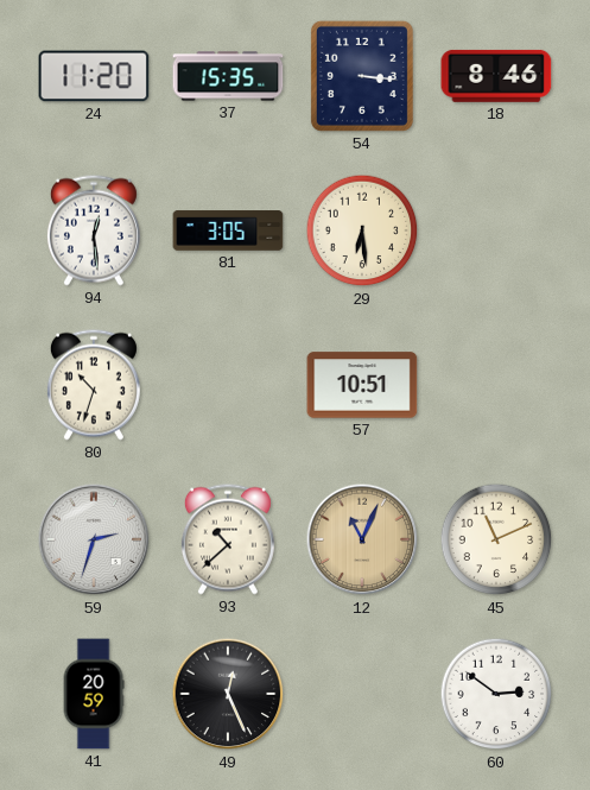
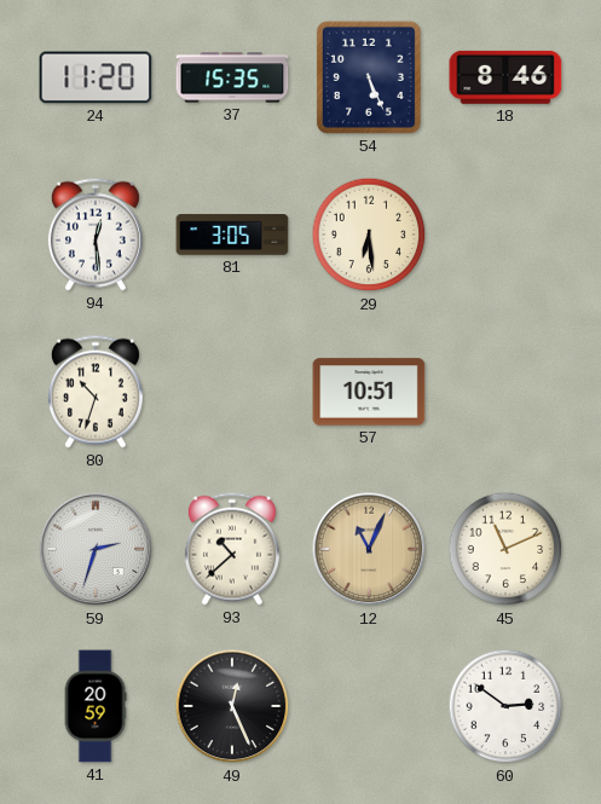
54: 3:16 -> 5:26
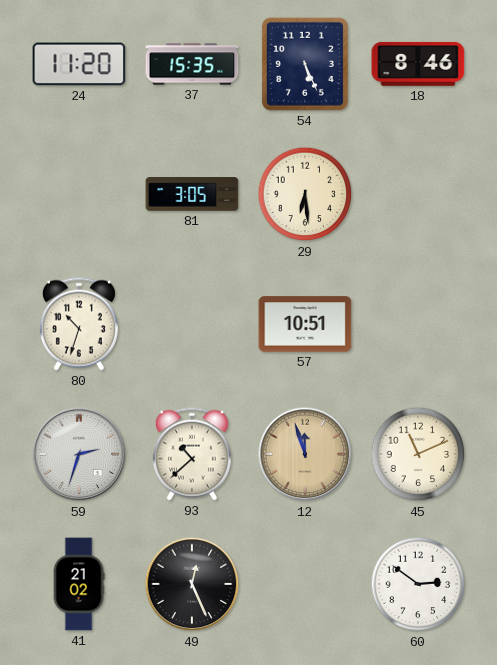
94: 12:29 -> none
12: 11:04 -> 11:57
41: 20:59 -> 21:02
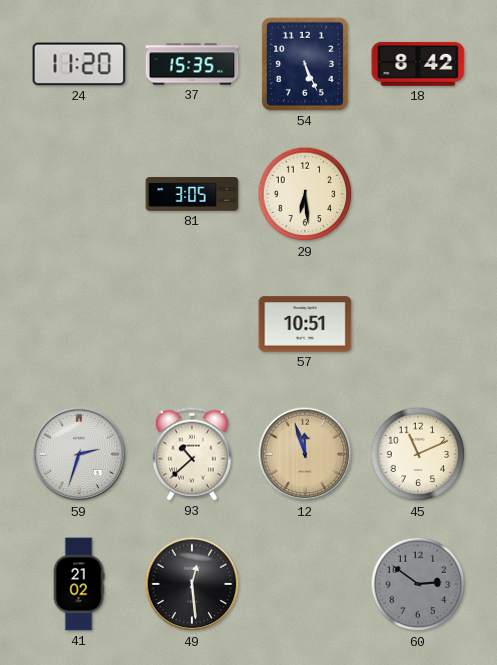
18: 8:46 -> 8:42
80: 10:33 -> none
49: 12:26 -> 12:29
60 dial: white -> grey
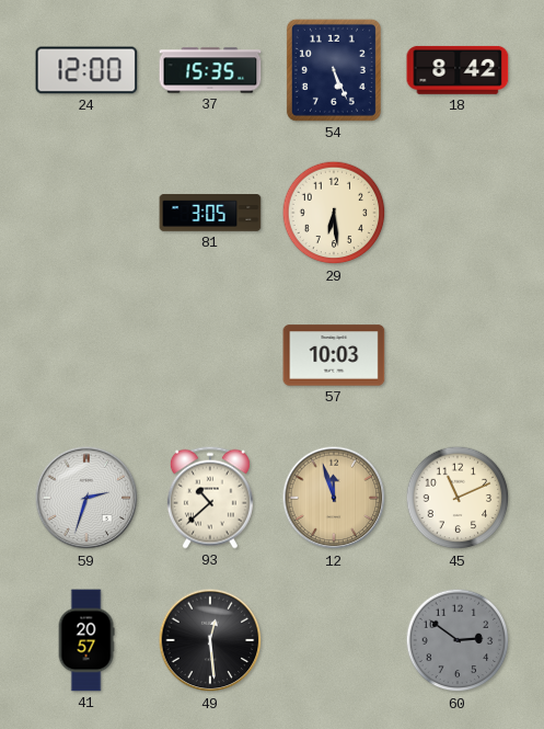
24: 11:20 -> 12:00
57: 10:51 -> 10:03
41: 21:02 -> 20:57
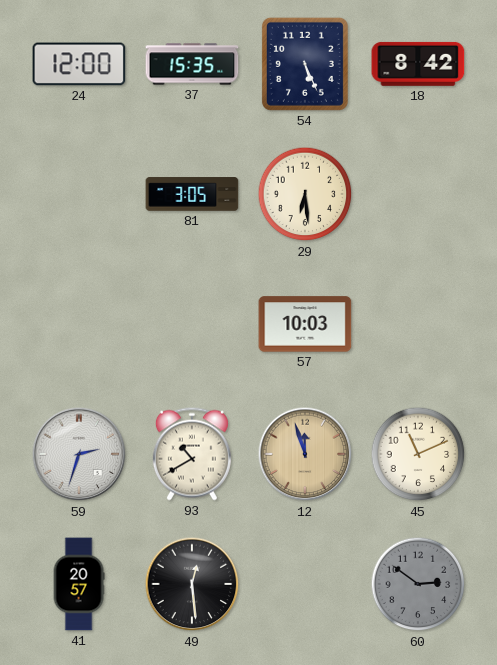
93: 10:38 -> 10:40
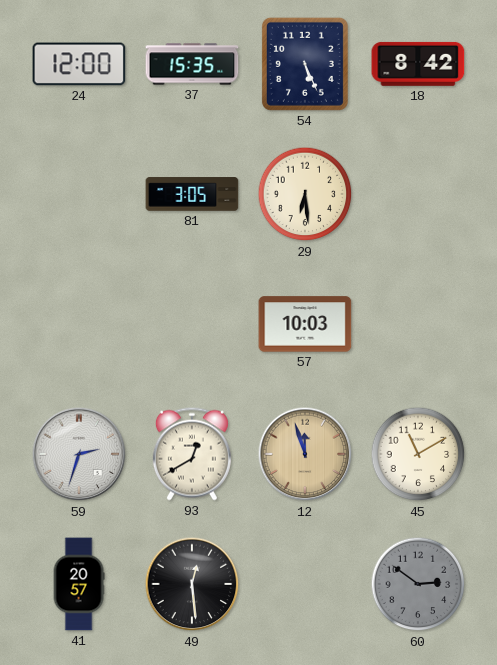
93: 10:40 -> 12:40
45: 11:11 -> 11:10
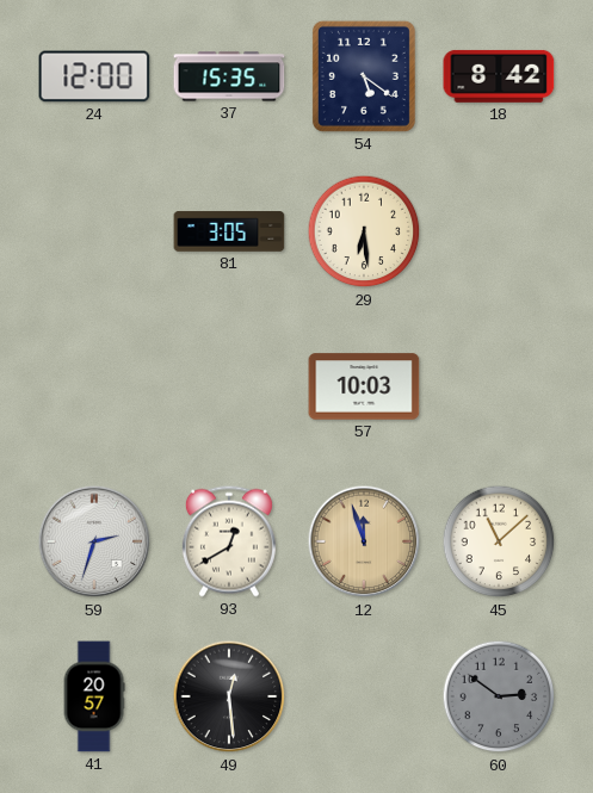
54: 5:26 -> 5:21
45: 11:10 -> 11:08
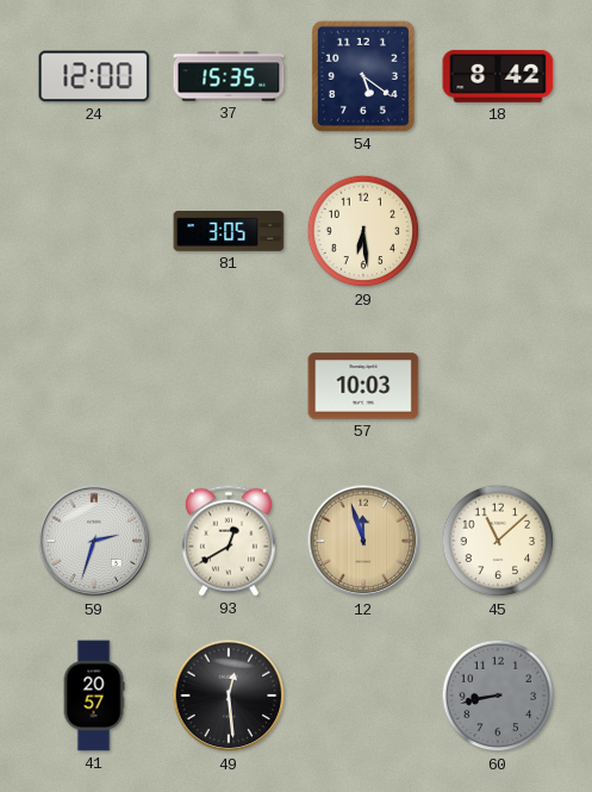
60: 2:51 -> 8:43
